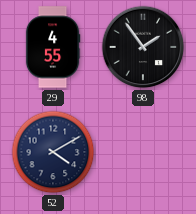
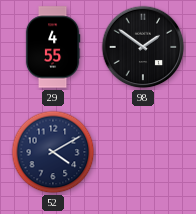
98: 1:54 -> 1:51
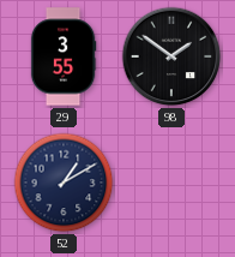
29: 4:55 -> 3:55
52: 4:10 -> 1:10
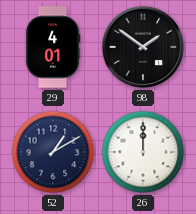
29: 3:55 -> 4:01
26: none -> 12:00
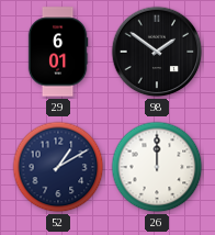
29: 4:01 -> 6:01
